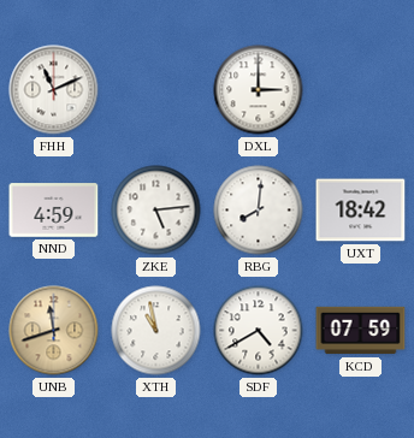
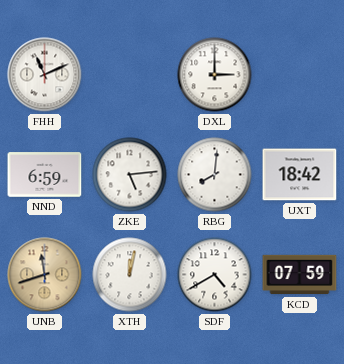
NND: 4:59 -> 6:59
XTH: 10:58 -> 12:02
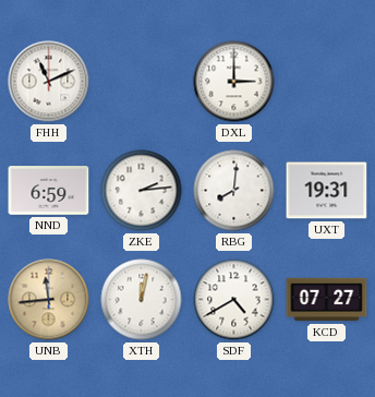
ZKE: 5:14 -> 2:14
UXT: 18:42 -> 19:31
UNB: 11:42 -> 11:44
KCD: 07:59 -> 07:27
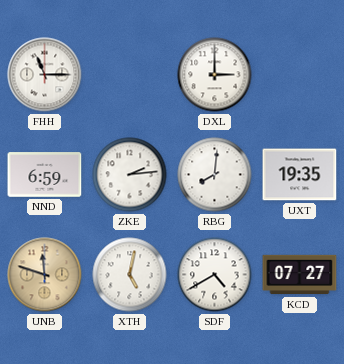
FHH: 11:11 -> 11:15
UXT: 19:31 -> 19:35
UNB: 11:44 -> 11:48
XTH: 12:02 -> 5:02
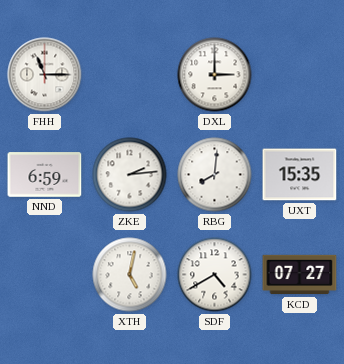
UXT: 19:35 -> 15:35
UNB: 11:48 -> none
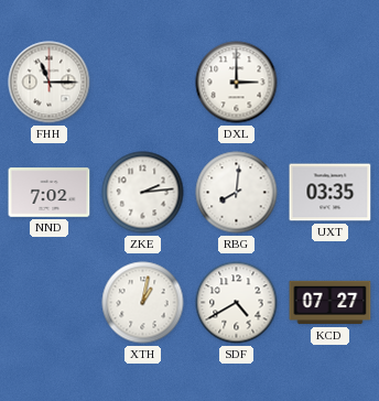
NND: 6:59 -> 7:02
UXT: 15:35 -> 03:35
XTH: 5:02 -> 1:02
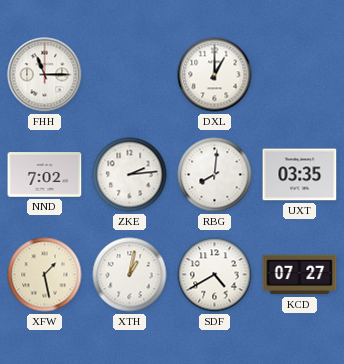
DXL: 3:00 -> 1:00
XFW: none -> 1:28
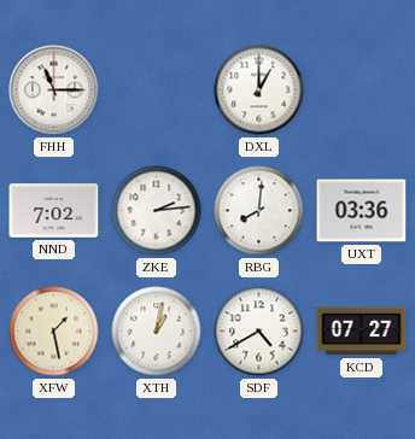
UXT: 03:35 -> 03:36
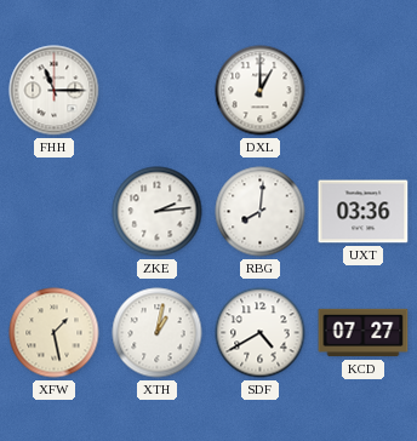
NND: 7:02 -> none
